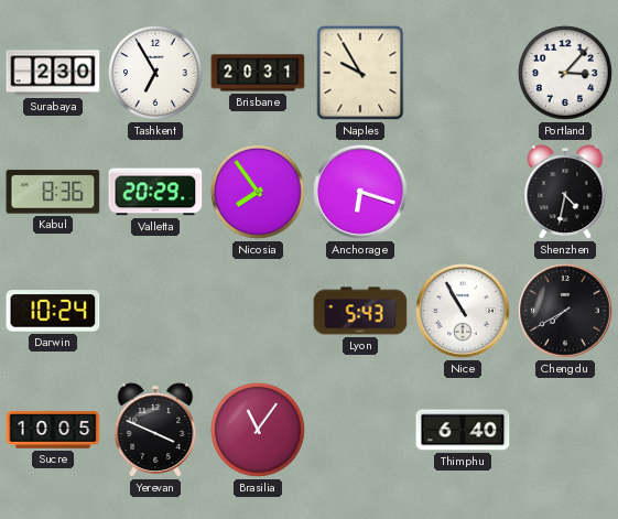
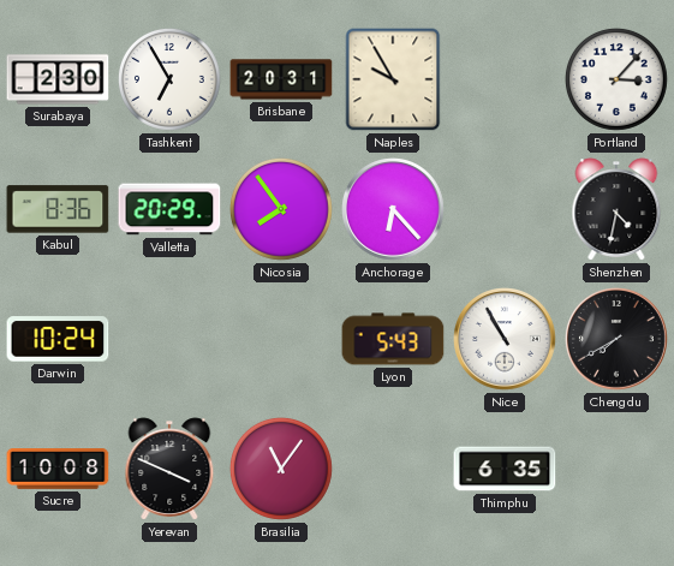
Anchorage: 6:18 -> 6:23
Sucre: 10:05 -> 10:08
Thimphu: 6:40 -> 6:35
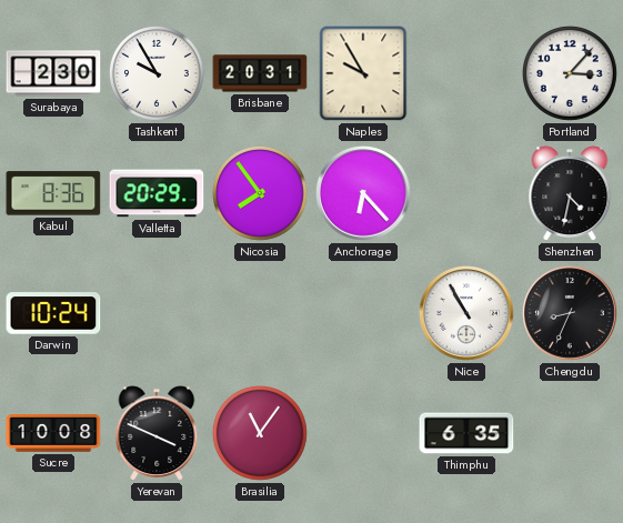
Tashkent: 6:55 -> 9:55
Lyon: 5:43 -> none
Chengdu: 7:40 -> 8:34
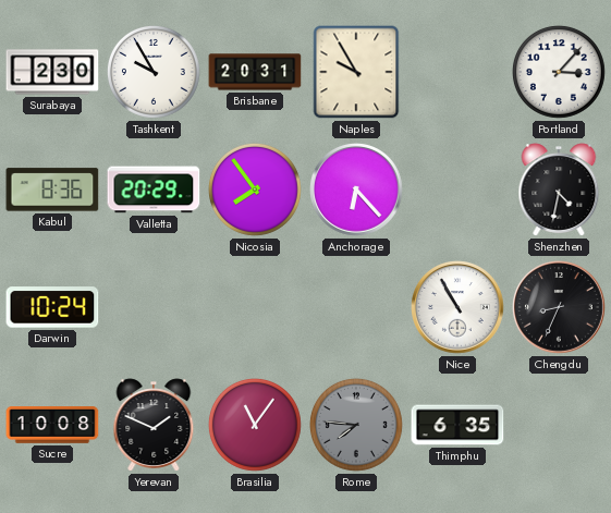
Yerevan: 3:49 -> 1:49
Rome: none -> 7:46
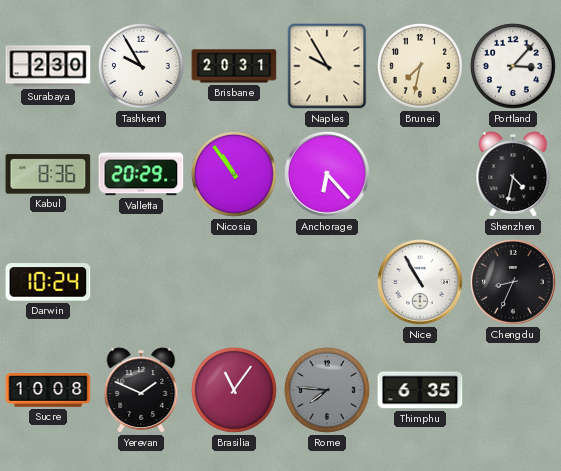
Brunei: none -> 7:32
Nicosia: 7:54 -> 10:54
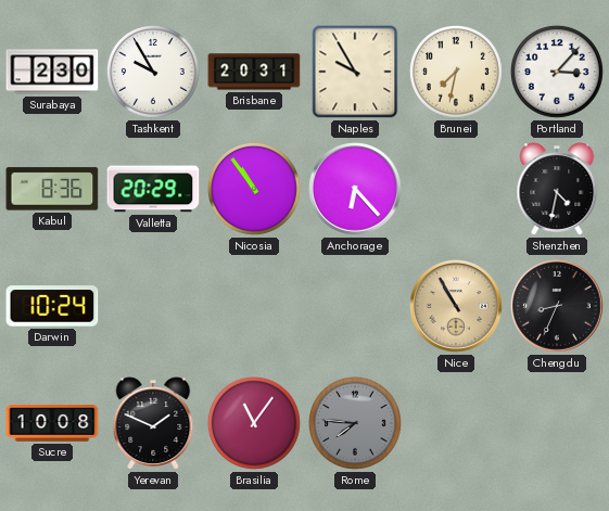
Nice dial: white -> champagne
Thimphu: 6:35 -> none
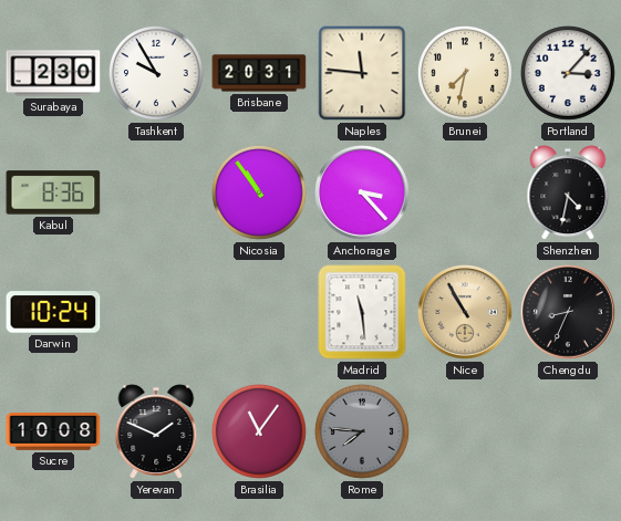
Naples: 9:55 -> 11:46
Valletta: 20:29 -> none
Anchorage: 6:23 -> 3:23
Madrid: none -> 11:29
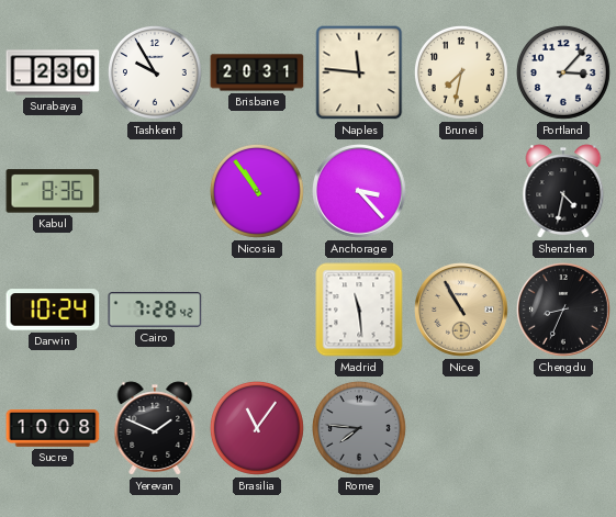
Cairo: none -> 7:28
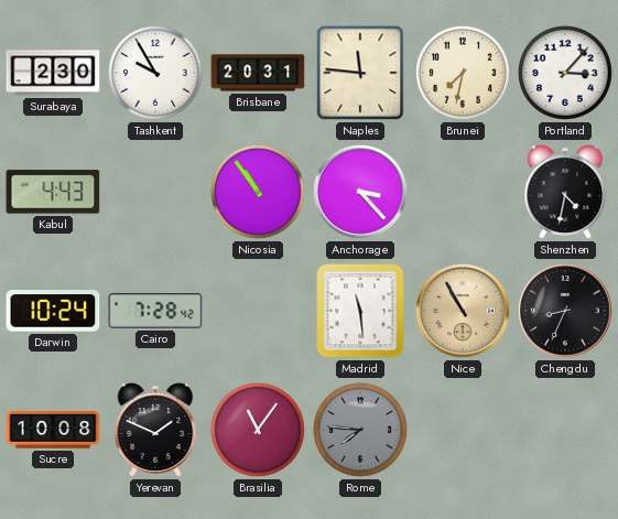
Kabul: 8:36 -> 4:43
